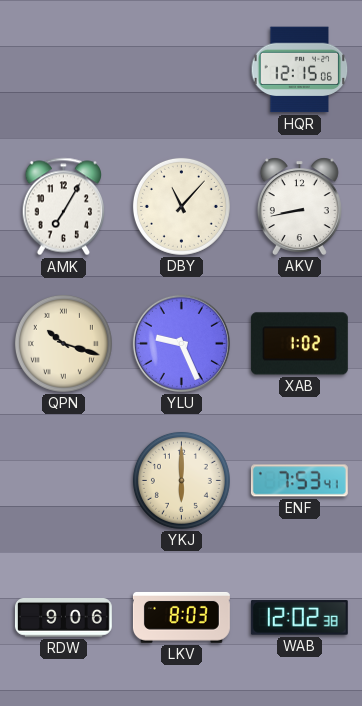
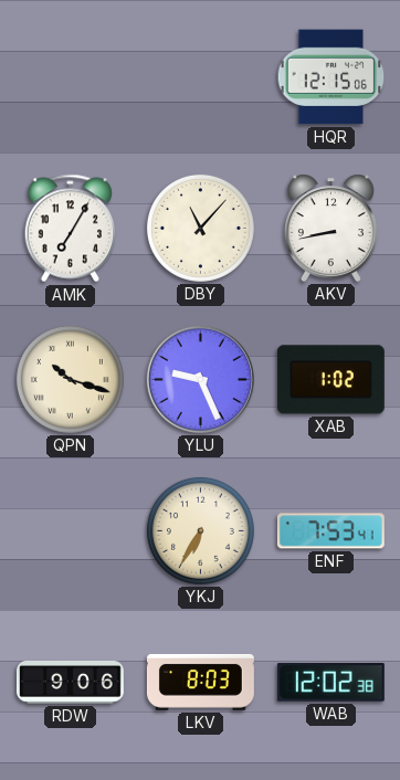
YKJ: 6:00 -> 6:35
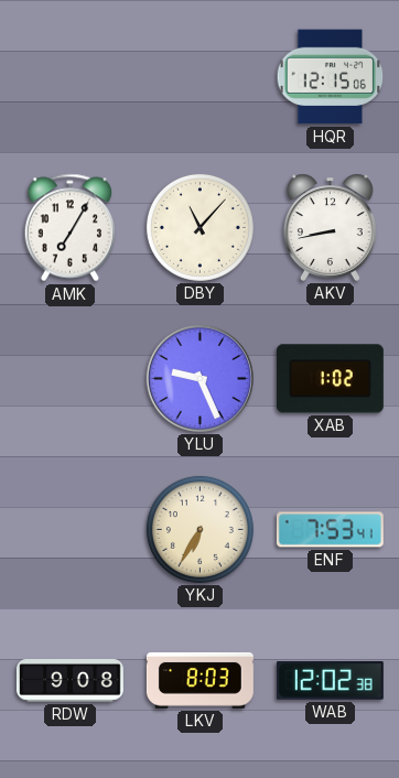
QPN: 10:18 -> none
RDW: 9:06 -> 9:08
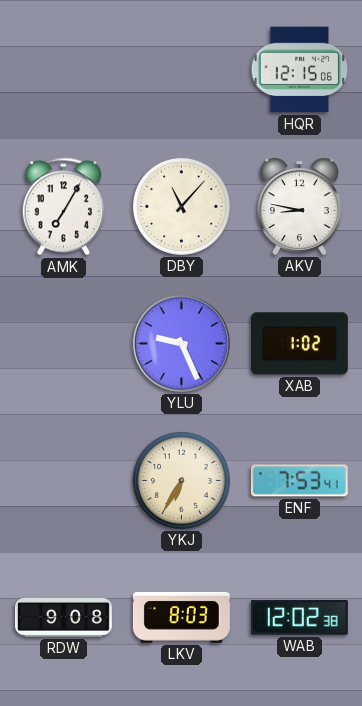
AKV: 8:43 -> 8:47
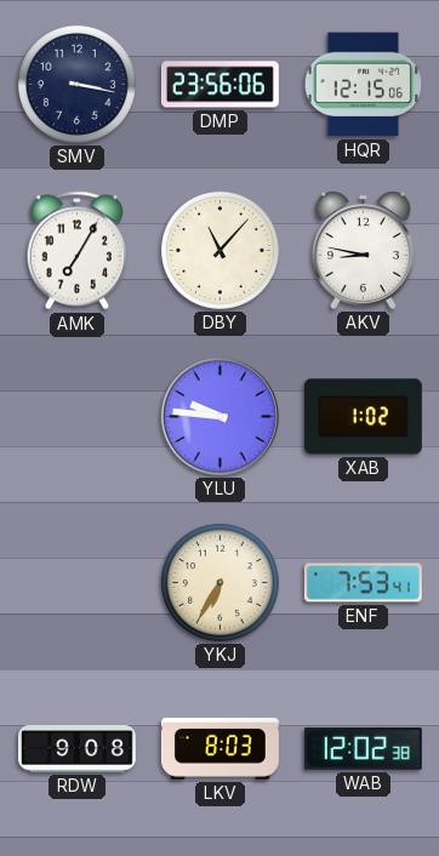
SMV: none -> 3:17
DMP: none -> 23:56
YLU: 9:26 -> 9:46
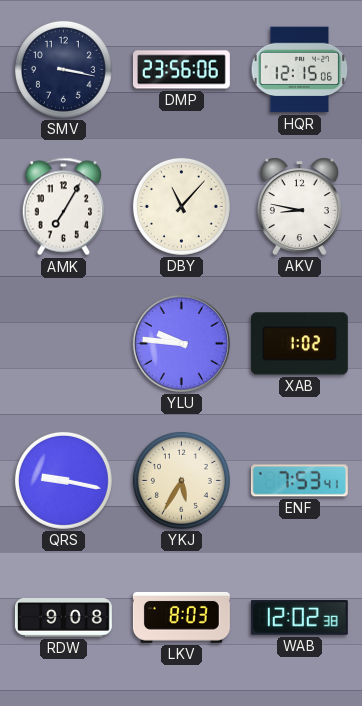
QRS: none -> 9:17
YKJ: 6:35 -> 5:35
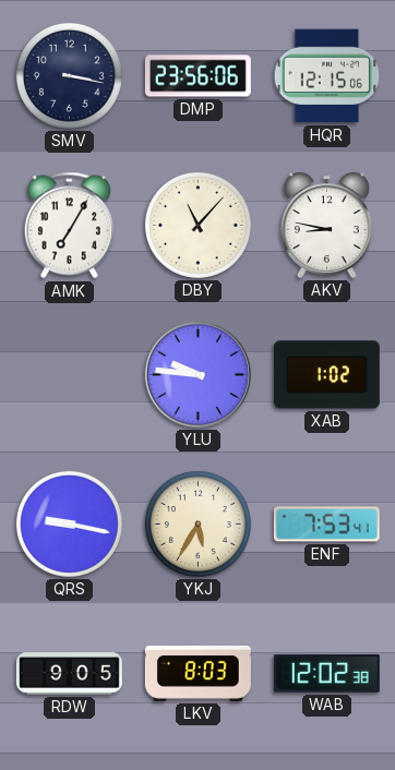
RDW: 9:08 -> 9:05
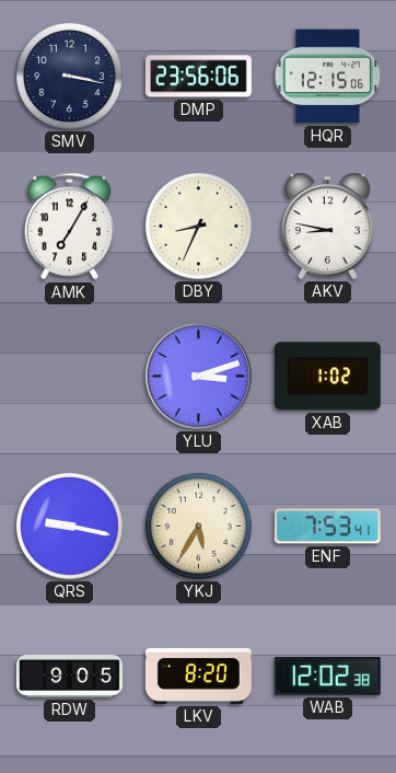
DBY: 11:07 -> 8:34
YLU: 9:46 -> 3:12
LKV: 8:03 -> 8:20
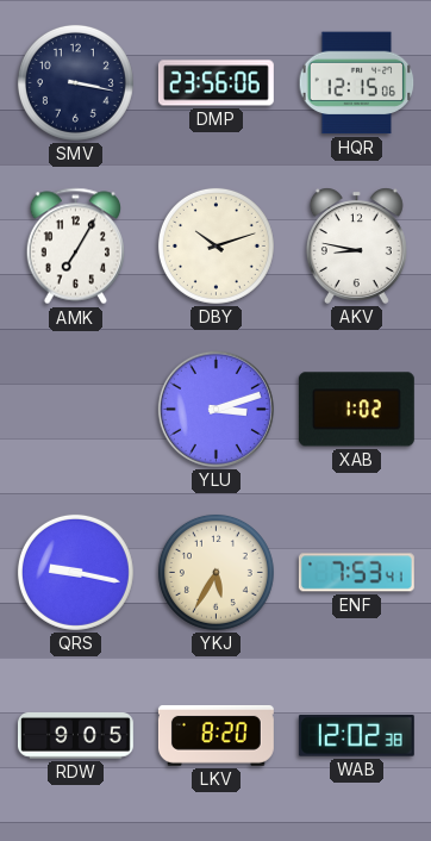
DBY: 8:34 -> 10:12
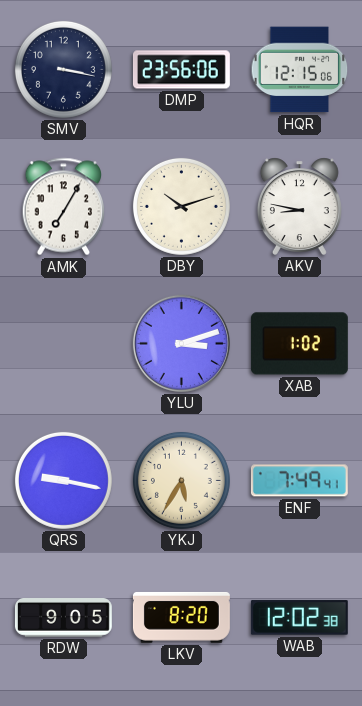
ENF: 7:53 -> 7:49
